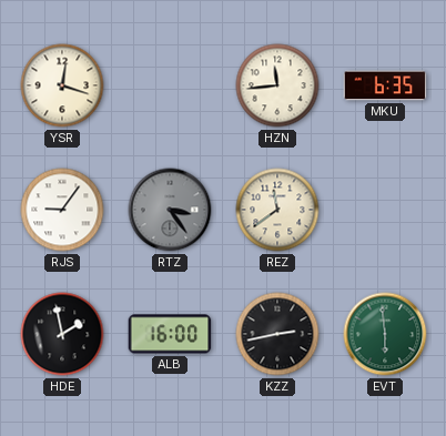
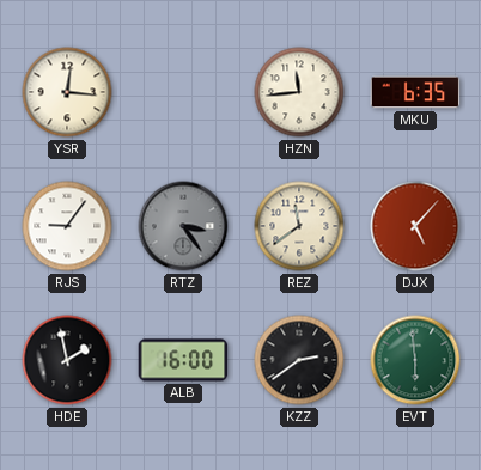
YSR: 12:18 -> 12:16
DJX: none -> 5:07
KZZ: 2:43 -> 2:39
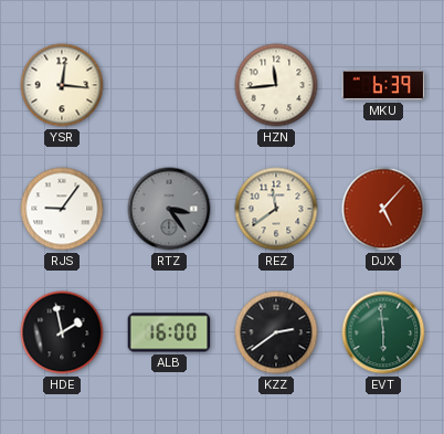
MKU: 6:35 -> 6:39
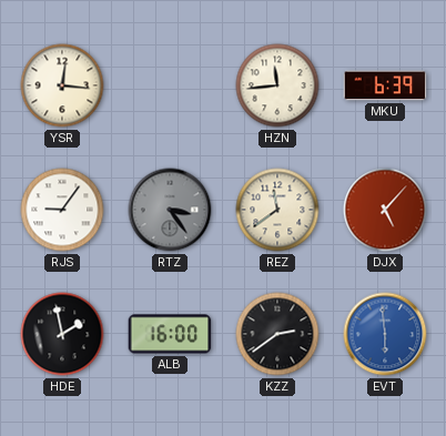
EVT dial: green -> blue
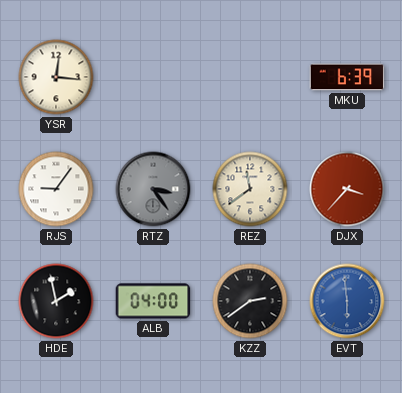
HZN: 11:44 -> none
DJX: 5:07 -> 3:37
ALB: 16:00 -> 04:00
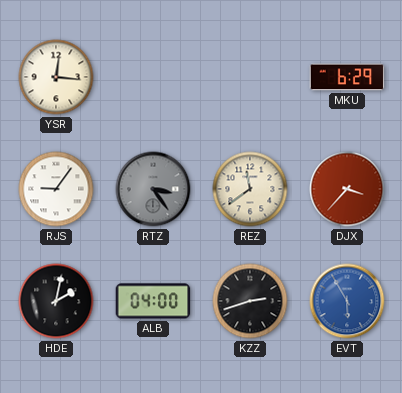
MKU: 6:39 -> 6:29
HDE: 1:58 -> 2:02
KZZ: 2:39 -> 2:42
EVT: 5:59 -> 5:55
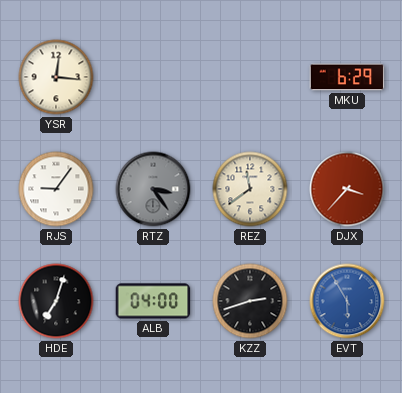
HDE: 2:02 -> 7:03
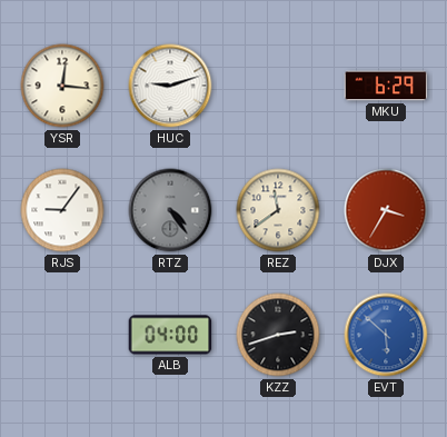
HUC: none -> 9:12
RTZ: 3:24 -> 4:24
DJX: 3:37 -> 3:35
HDE: 7:03 -> none
EVT: 5:55 -> 5:52
